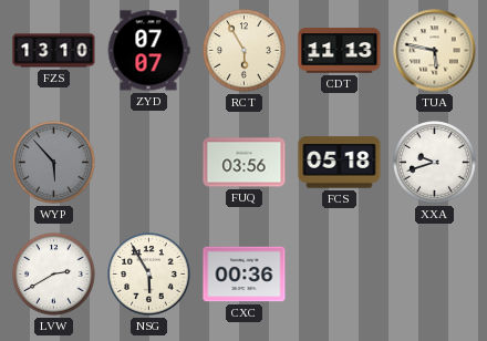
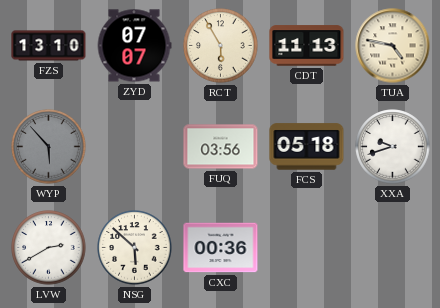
TUA: 5:47 -> 4:47
NSG: 5:55 -> 5:52
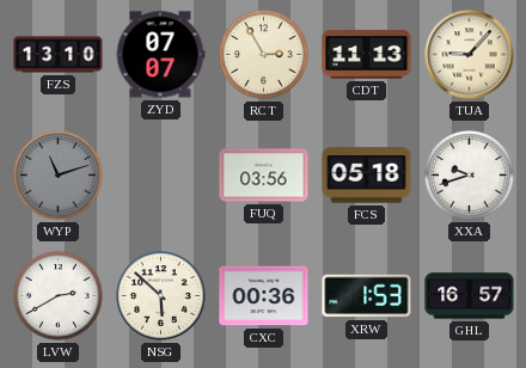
RCT: 5:55 -> 2:55
TUA: 4:47 -> 9:07
WYP: 5:53 -> 11:12
XRW: none -> 1:53
GHL: none -> 16:57
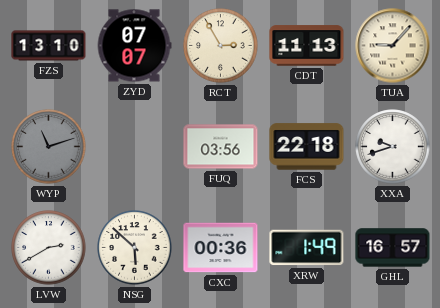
FCS: 05:18 -> 22:18
XRW: 1:53 -> 1:49
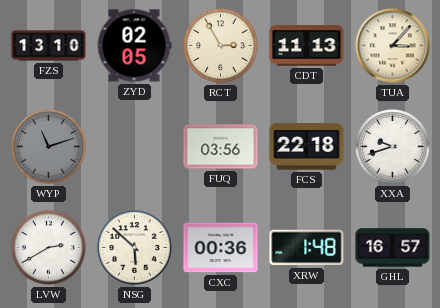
ZYD: 07:07 -> 02:05
TUA: 9:07 -> 3:07
XRW: 1:49 -> 1:48
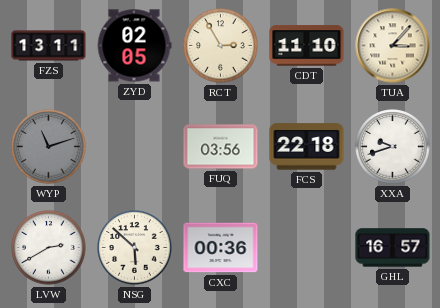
FZS: 13:10 -> 13:11
CDT: 11:13 -> 11:10
XRW: 1:48 -> none
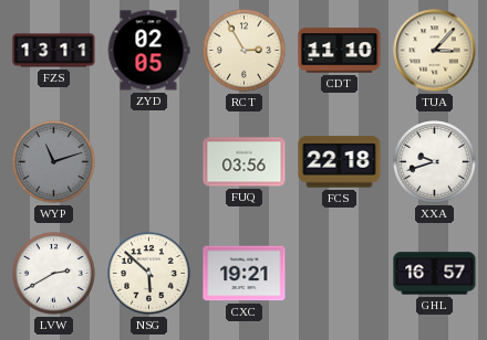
CXC: 00:36 -> 19:21
